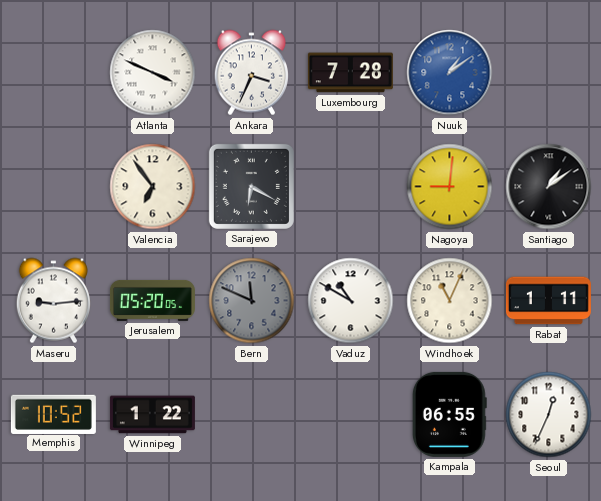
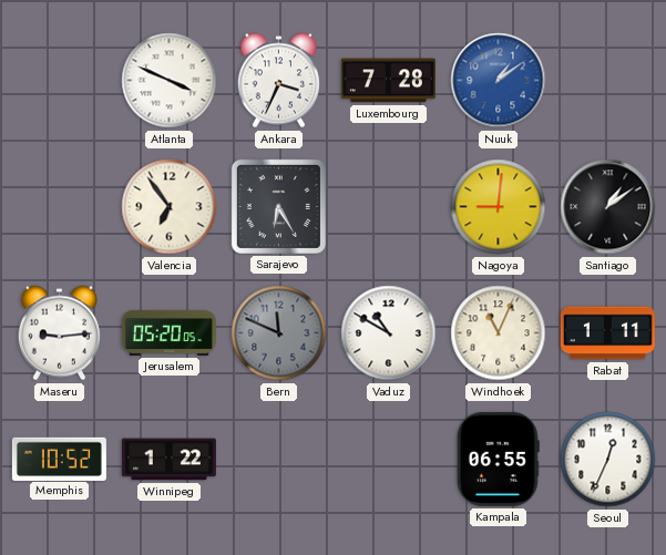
Sarajevo: 6:20 -> 6:25
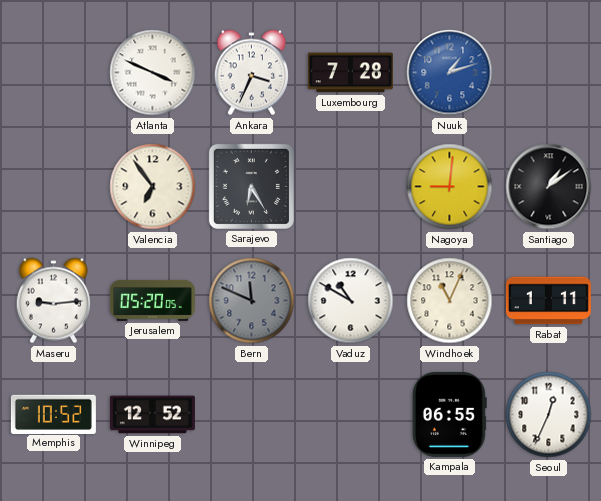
Nuuk: 1:09 -> 1:12
Winnipeg: 1:22 -> 12:52
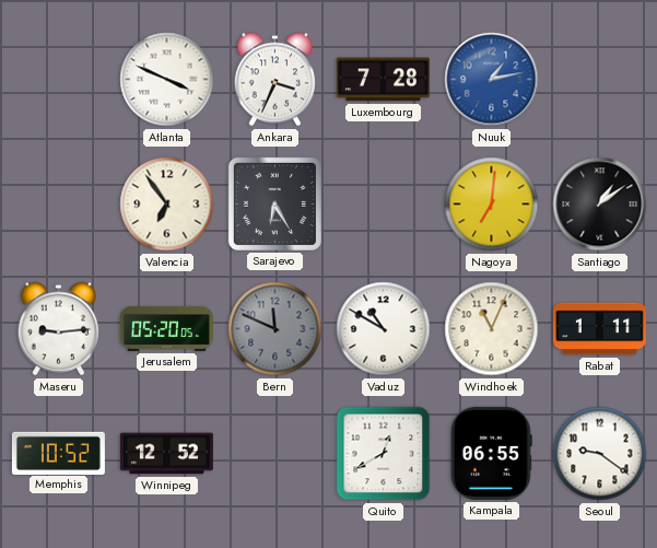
Nuuk: 1:12 -> 1:13
Nagoya: 9:01 -> 7:01
Quito: none -> 12:40
Seoul: 12:34 -> 9:21
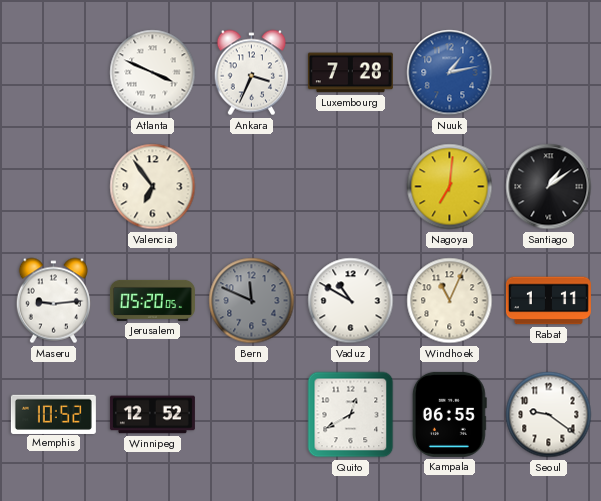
Sarajevo: 6:25 -> none
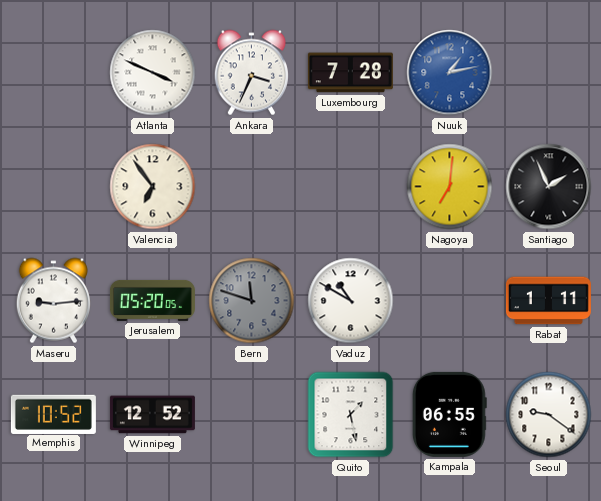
Santiago: 1:09 -> 1:56
Bern: 11:49 -> 11:48
Windhoek: 11:04 -> none
Quito: 12:40 -> 1:28
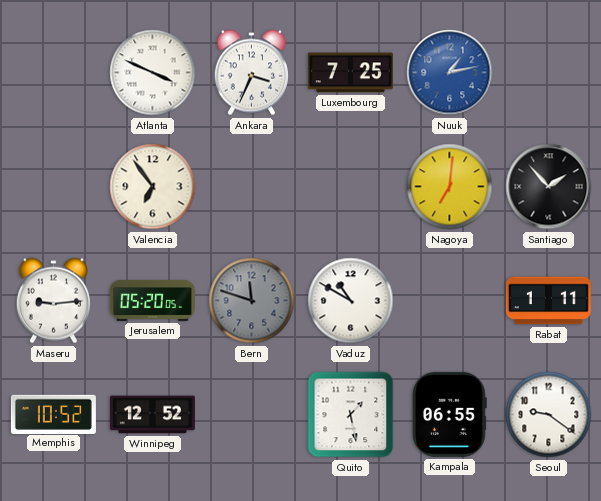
Luxembourg: 7:28 -> 7:25
Santiago: 1:56 -> 1:53
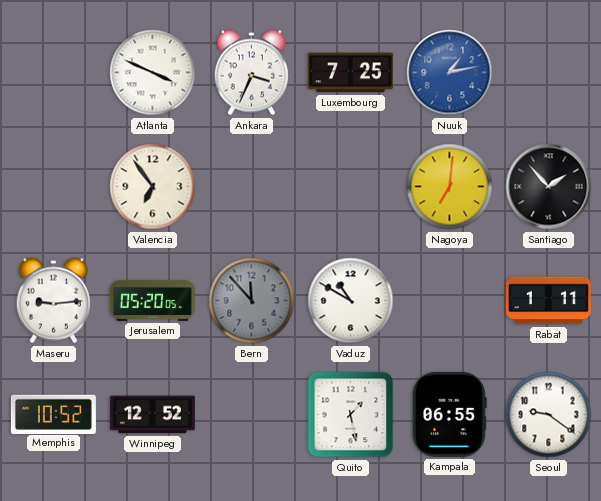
Bern: 11:48 -> 11:53
